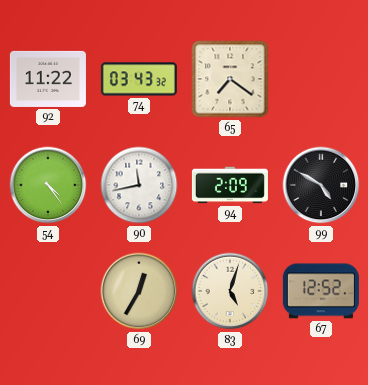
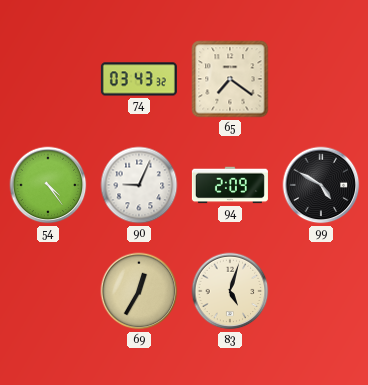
92: 11:22 -> none
90: 11:43 -> 9:04
67: 12:52 -> none
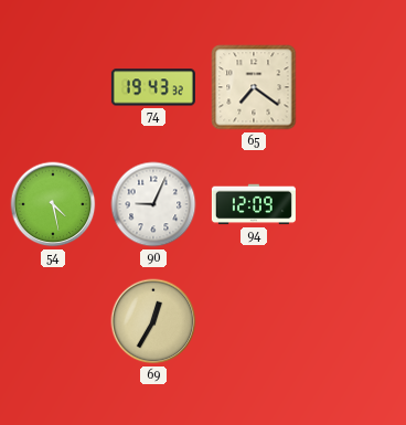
74: 03:43 -> 19:43
54: 4:24 -> 4:28
94: 2:09 -> 12:09
99: 4:50 -> none
83: 5:03 -> none
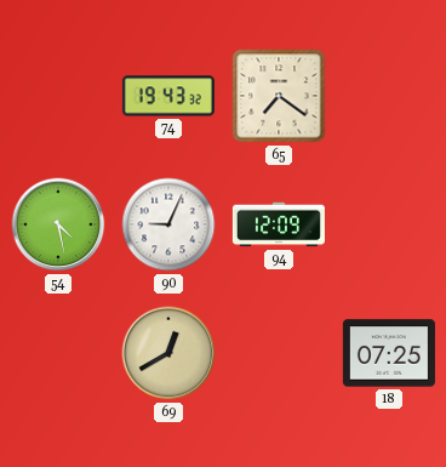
69: 12:35 -> 12:40
18: none -> 07:25
